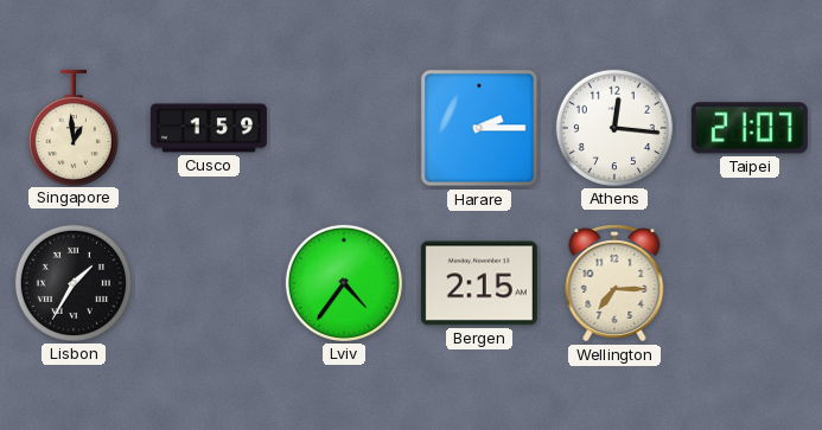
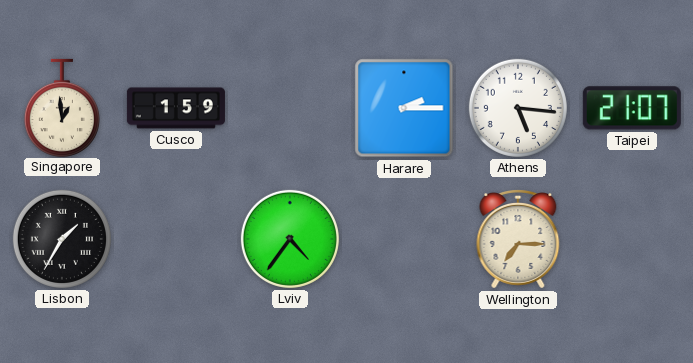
Athens: 12:16 -> 5:16
Bergen: 2:15 -> none
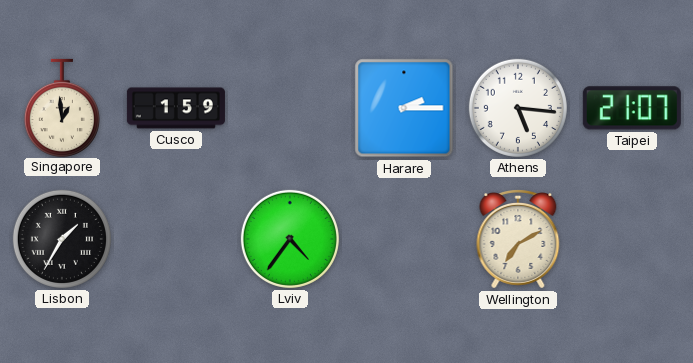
Wellington: 7:15 -> 7:10
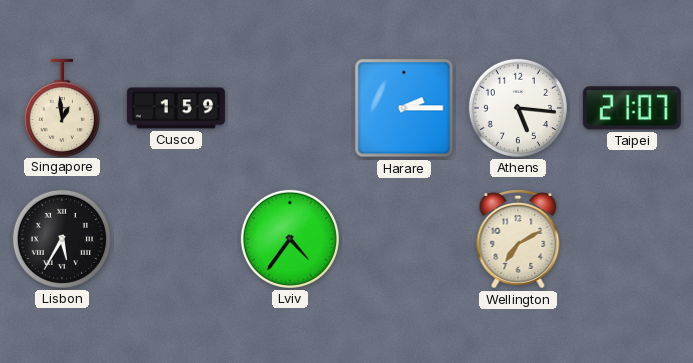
Lisbon: 1:35 -> 5:35
